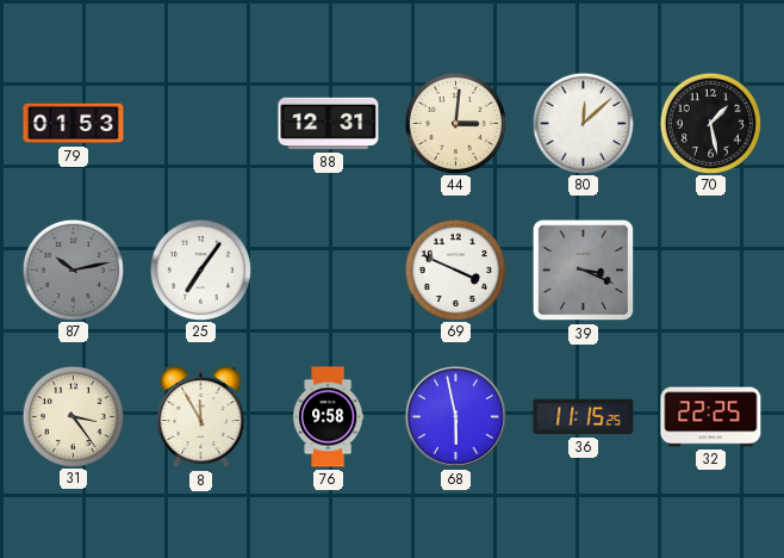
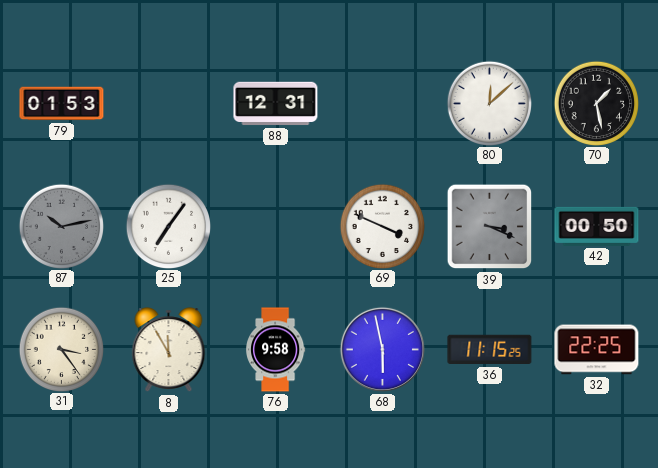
44: 3:01 -> none
42: none -> 00:50
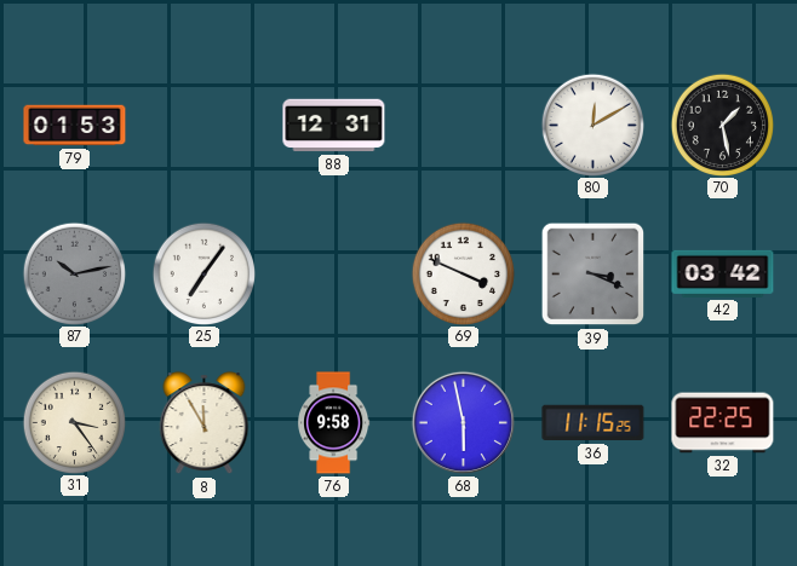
80: 12:08 -> 12:10
42: 00:50 -> 03:42
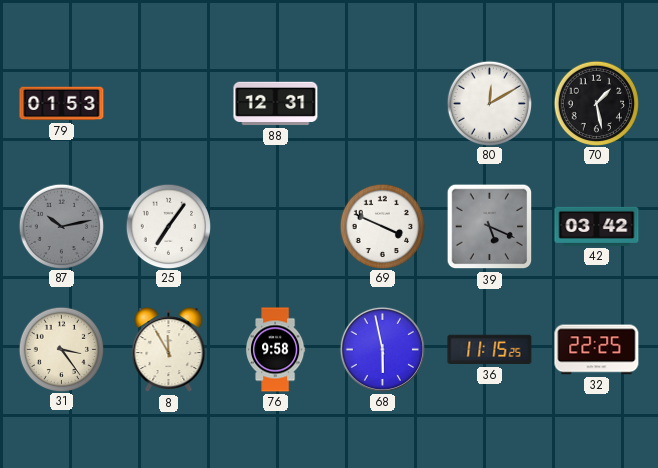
39: 3:19 -> 5:19
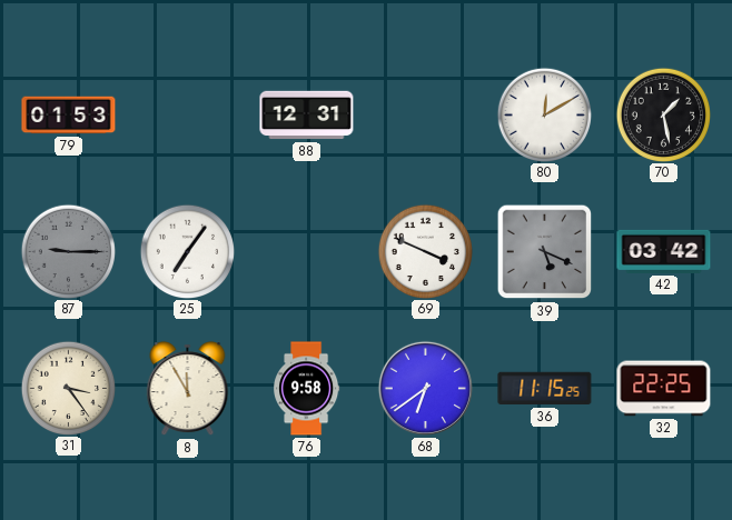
87: 10:13 -> 9:15
68: 5:58 -> 6:39
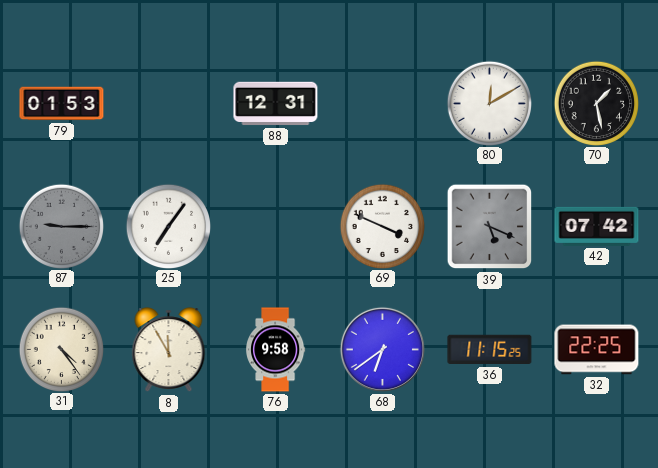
42: 03:42 -> 07:42
31: 3:24 -> 4:24
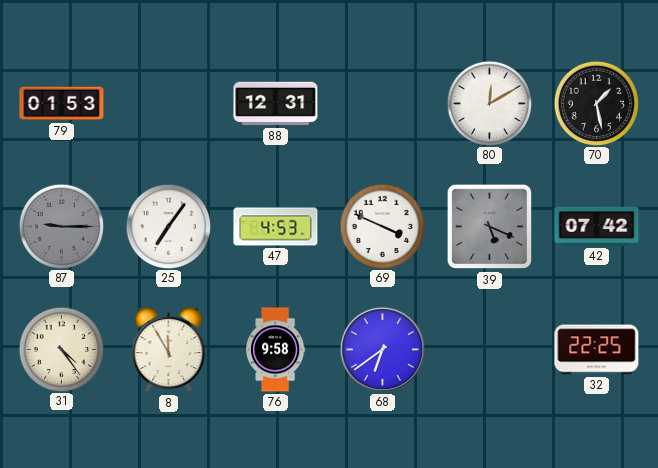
47: none -> 4:53
36: 11:15 -> none
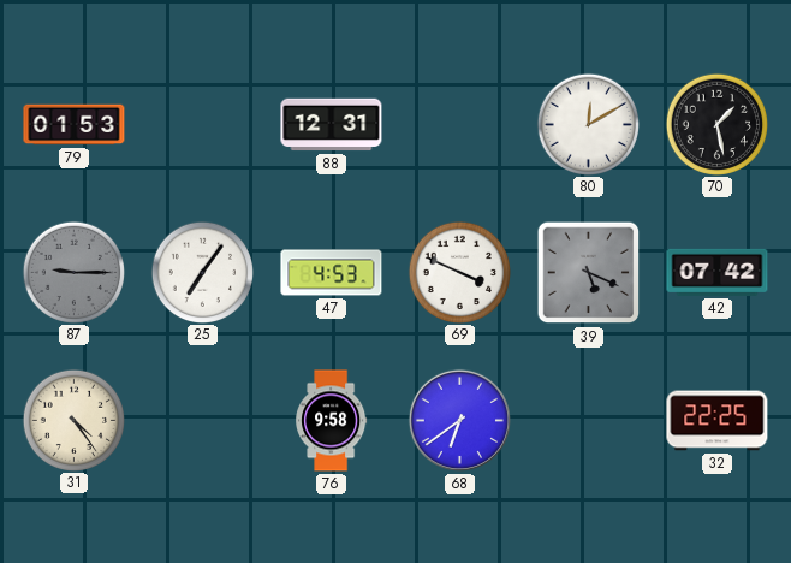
8: 11:55 -> none
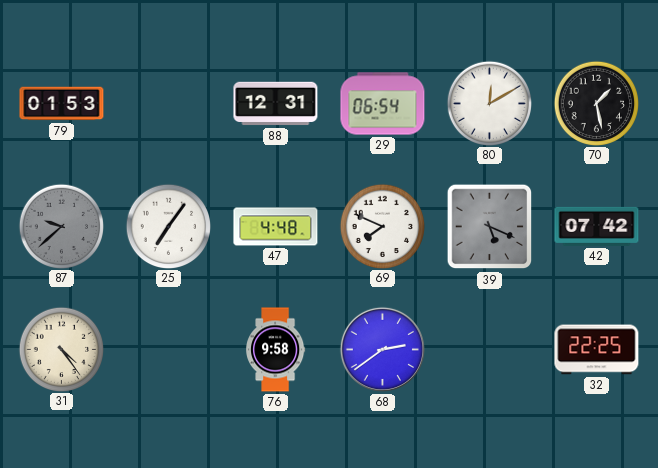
29: none -> 06:54
87: 9:15 -> 9:38
47: 4:53 -> 4:48
69: 3:49 -> 7:49
68: 6:39 -> 2:39
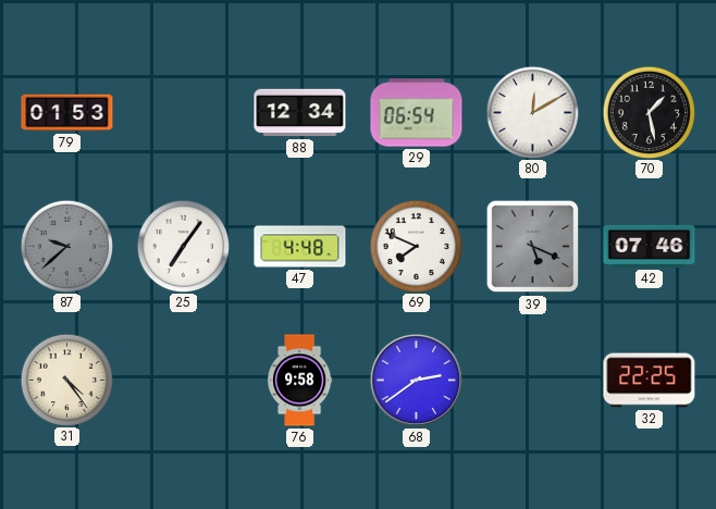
88: 12:31 -> 12:34
42: 07:42 -> 07:46
